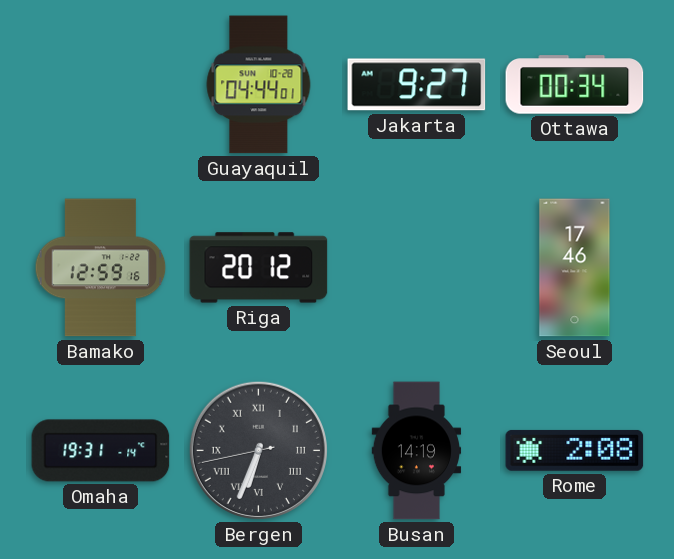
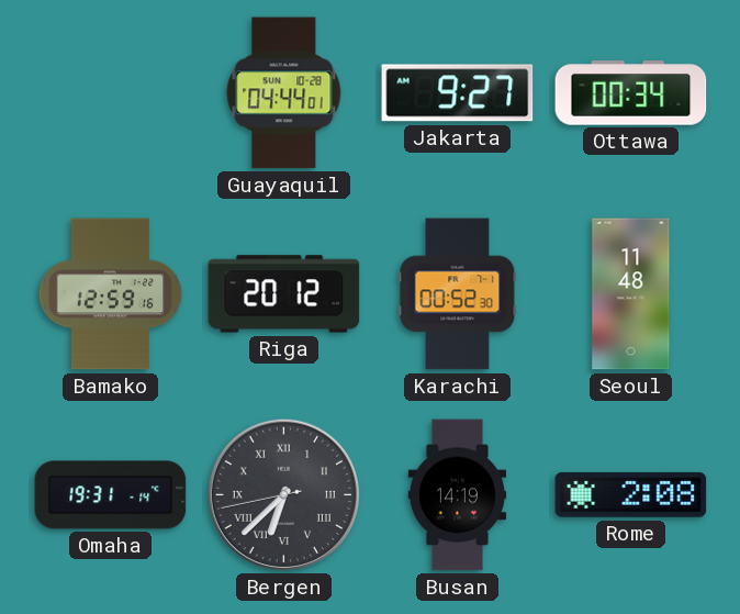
Karachi: none -> 00:52
Seoul: 17:46 -> 11:48
Bergen: 6:33 -> 6:37
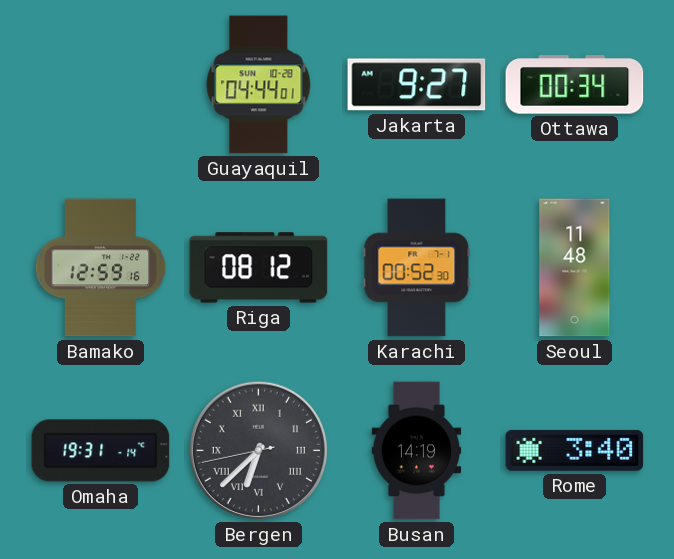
Riga: 20:12 -> 08:12
Rome: 2:08 -> 3:40
